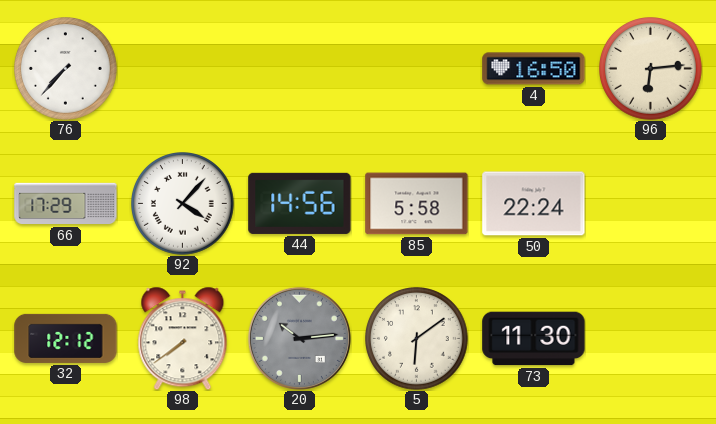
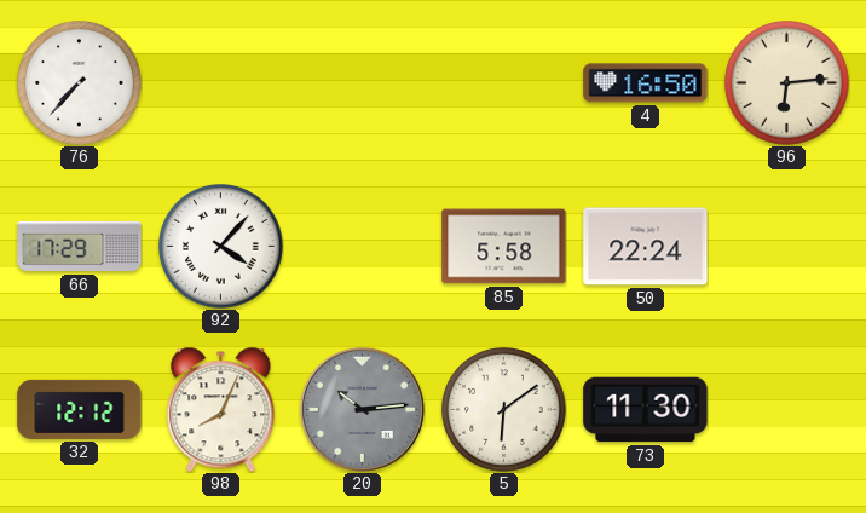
44: 14:56 -> none
98: 7:39 -> 8:04
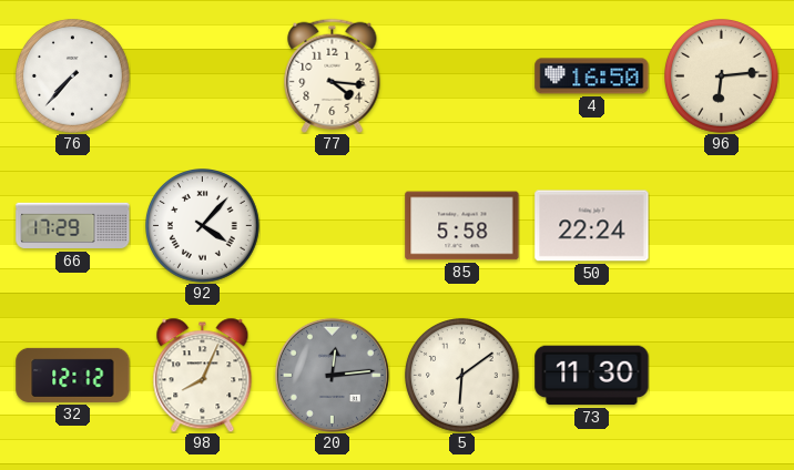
77: none -> 4:16
20: 10:14 -> 12:14
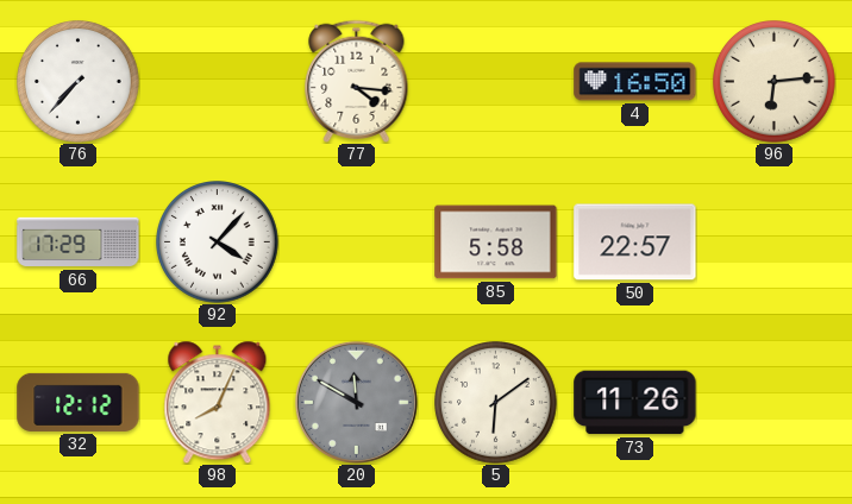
50: 22:24 -> 22:57
20: 12:14 -> 11:50
73: 11:30 -> 11:26
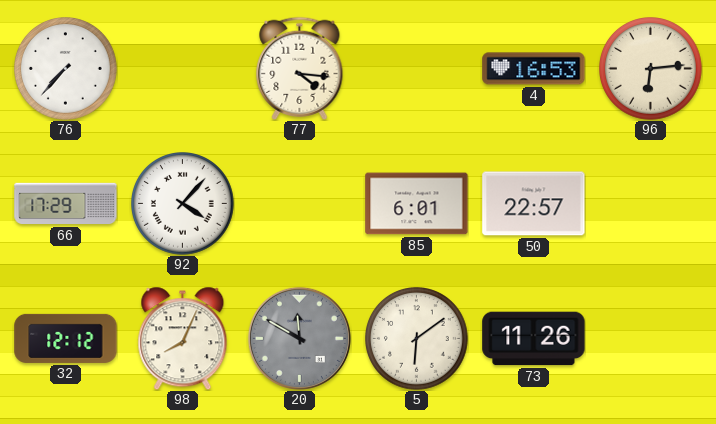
4: 16:50 -> 16:53
85: 5:58 -> 6:01
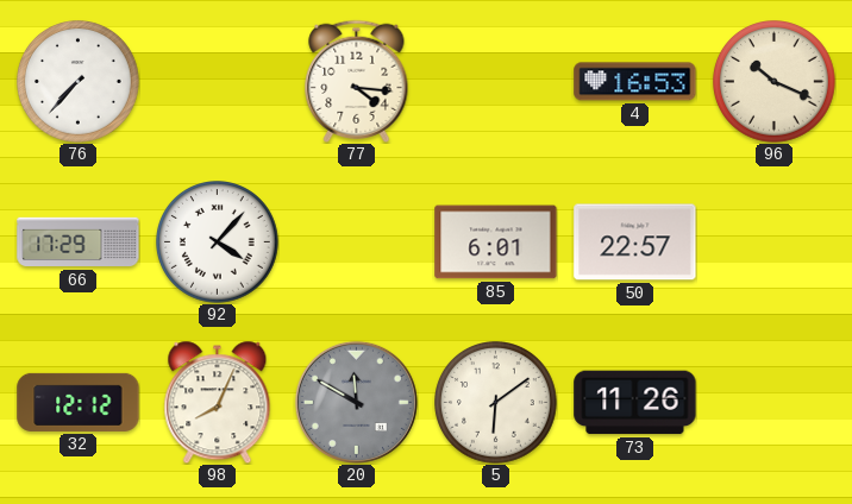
96: 6:14 -> 10:19
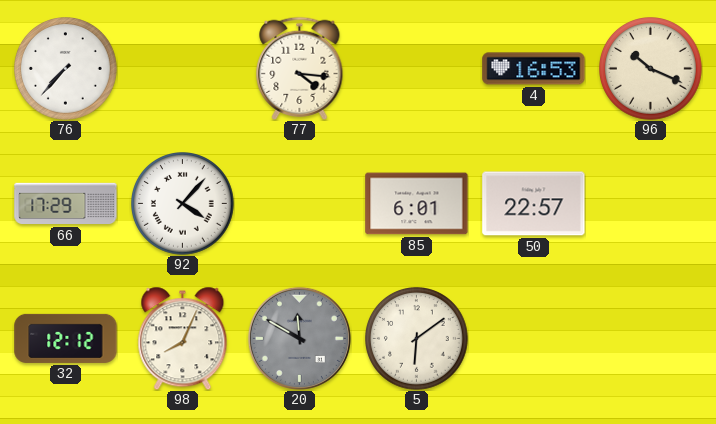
73: 11:26 -> none
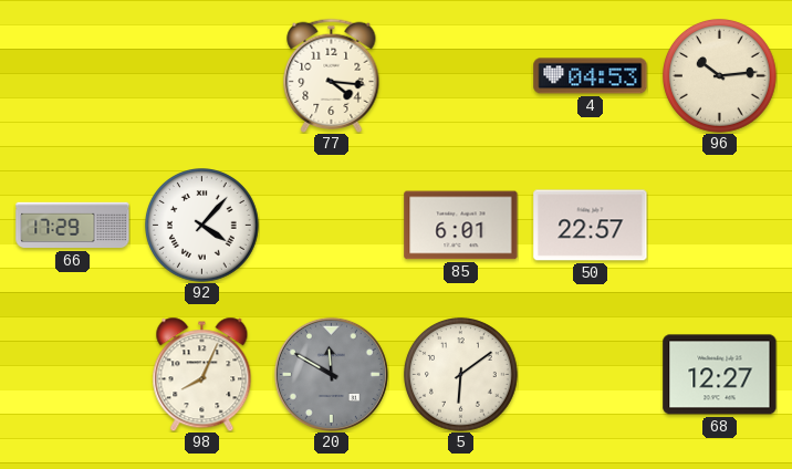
76: 7:37 -> none
4: 16:53 -> 04:53
96: 10:19 -> 10:14
32: 12:12 -> none
68: none -> 12:27
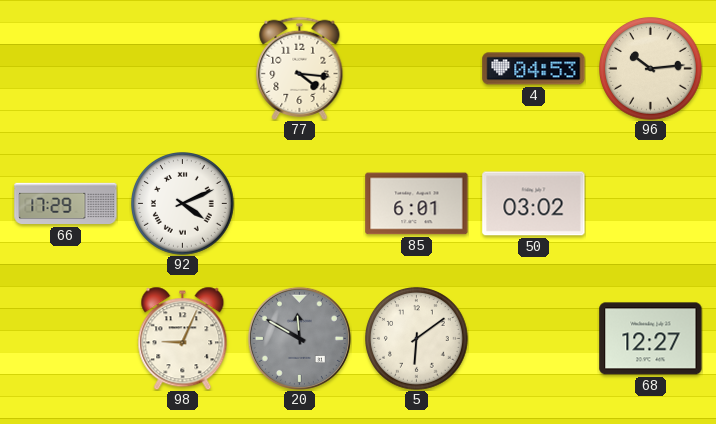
92: 4:07 -> 4:11
50: 22:57 -> 03:02
98: 8:04 -> 9:04
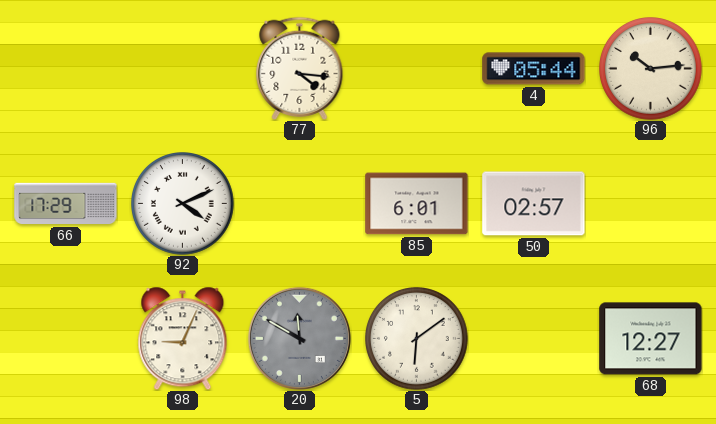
4: 04:53 -> 05:44
50: 03:02 -> 02:57
